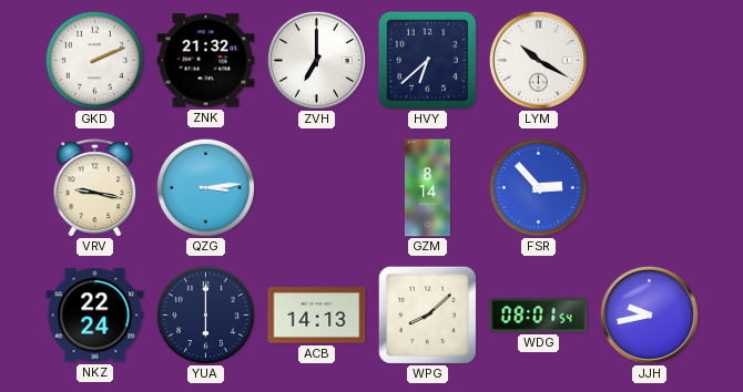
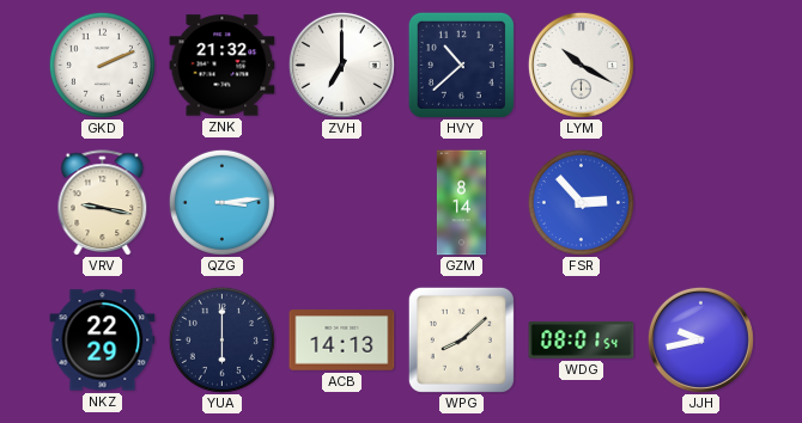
HVY: 6:38 -> 10:38
NKZ: 22:24 -> 22:29
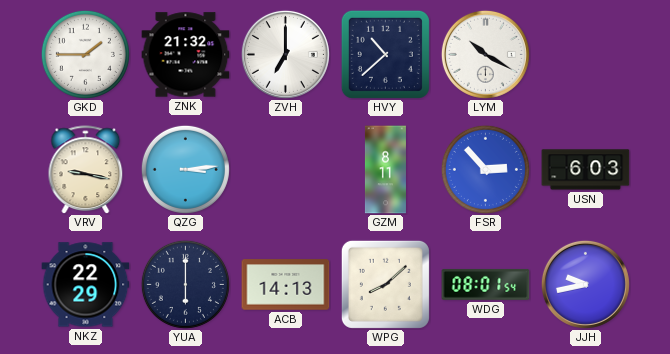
GKD: 2:11 -> 1:45
GZM: 8:14 -> 8:11
USN: none -> 6:03
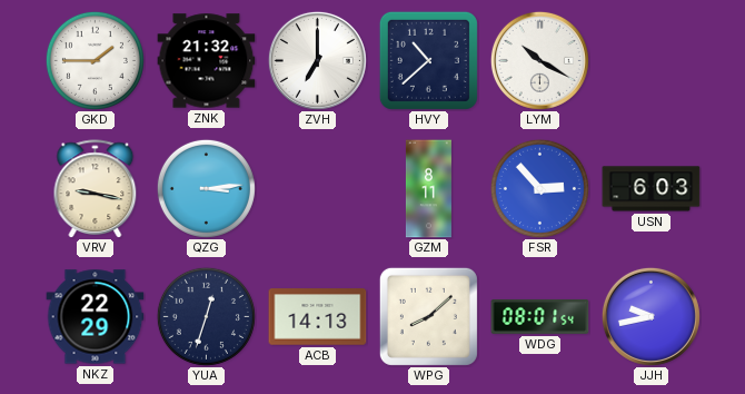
YUA: 6:00 -> 12:33
